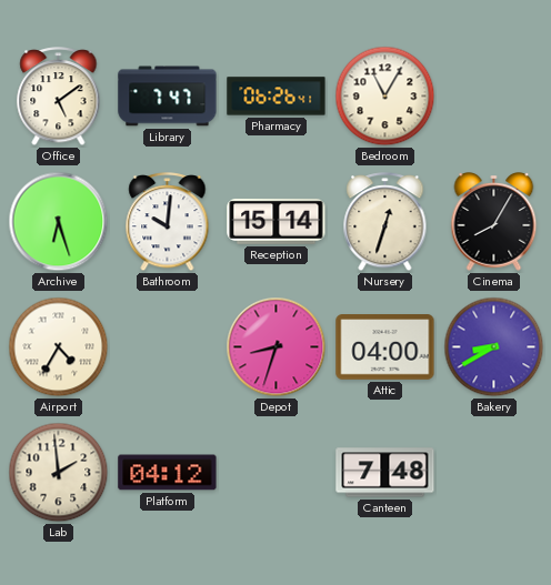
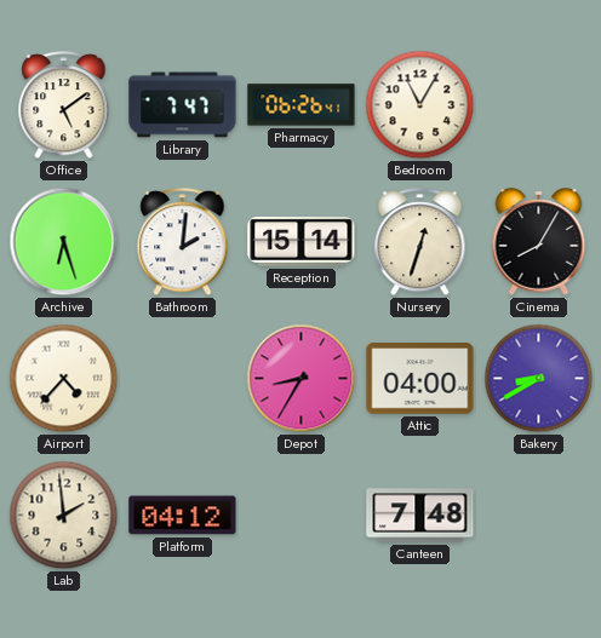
Bathroom: 10:01 -> 2:01
Airport: 4:35 -> 4:37
Depot: 8:33 -> 8:35
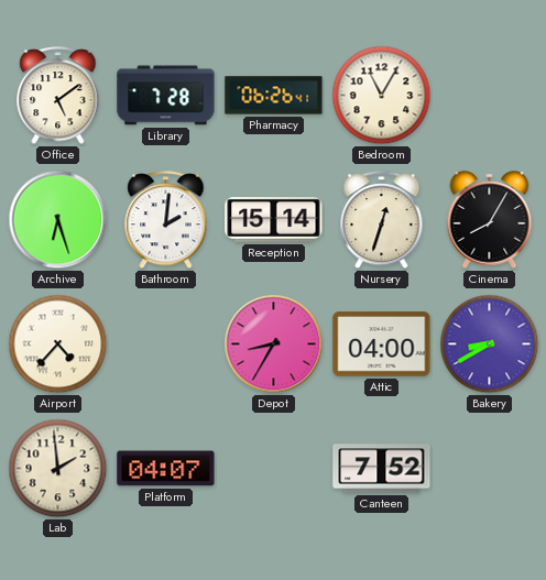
Library: 7:47 -> 7:28
Platform: 04:12 -> 04:07
Canteen: 7:48 -> 7:52
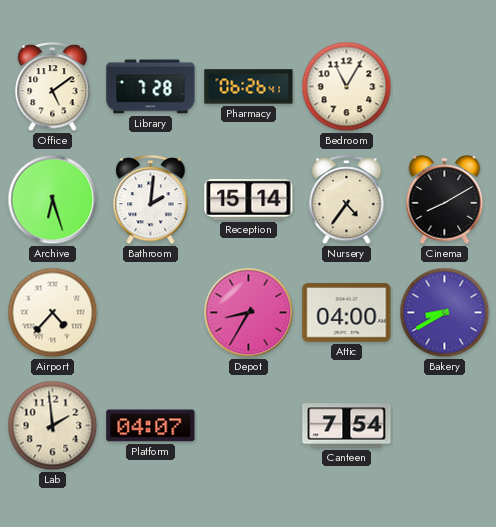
Nursery: 12:33 -> 4:36
Cinema: 8:05 -> 8:10
Canteen: 7:52 -> 7:54
